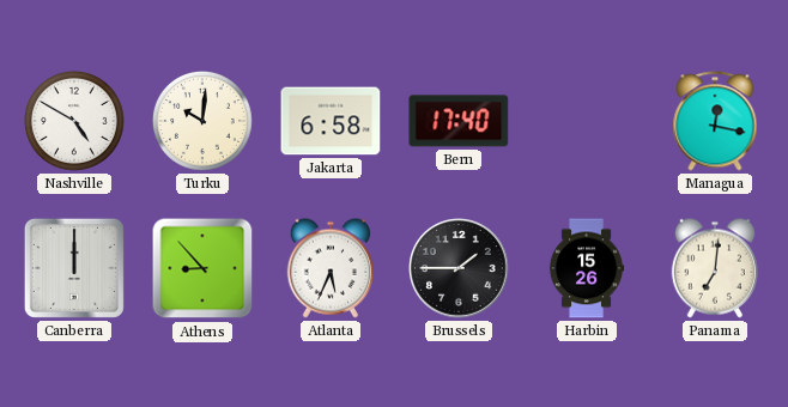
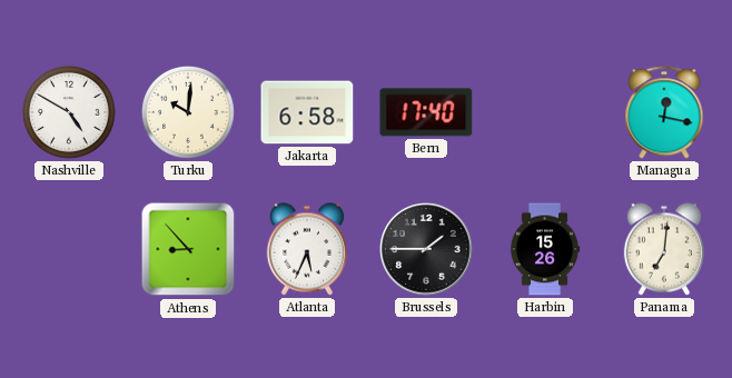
Canberra: 12:00 -> none
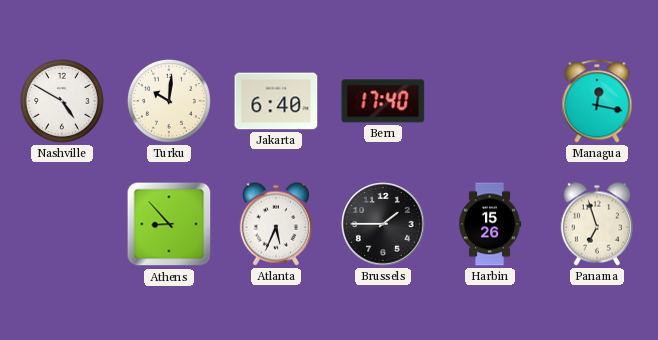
Jakarta: 6:58 -> 6:40
Panama: 7:01 -> 6:57
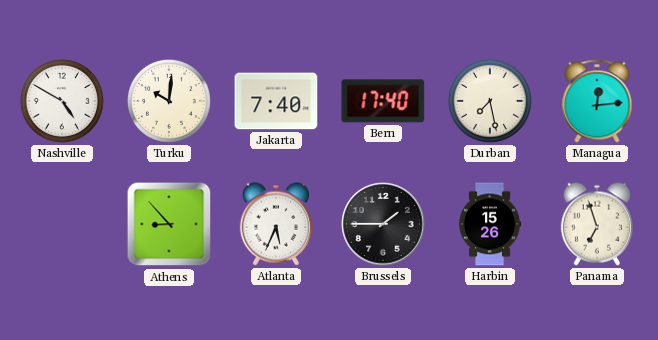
Jakarta: 6:40 -> 7:40
Durban: none -> 7:28
Managua: 12:17 -> 12:14
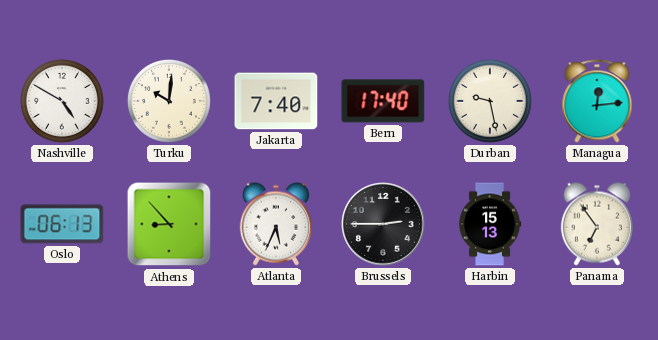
Durban: 7:28 -> 9:28
Oslo: none -> 06:13
Brussels: 1:45 -> 2:45
Harbin: 15:26 -> 15:13
Panama: 6:57 -> 6:54
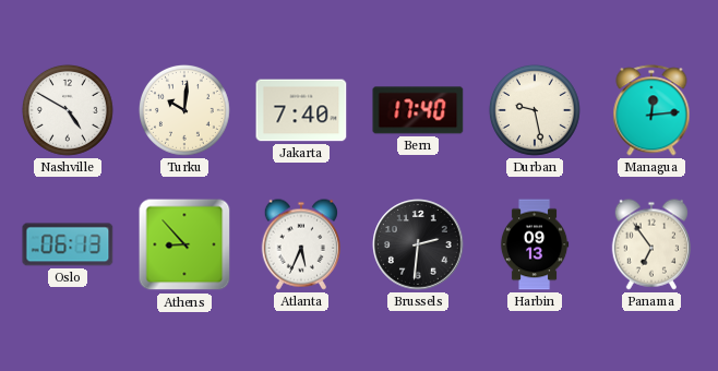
Brussels: 2:45 -> 2:31
Harbin: 15:13 -> 09:13
